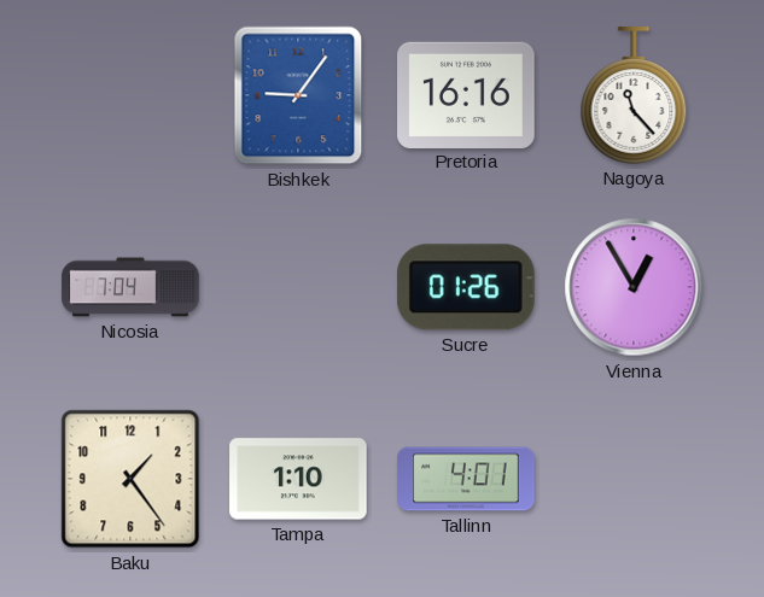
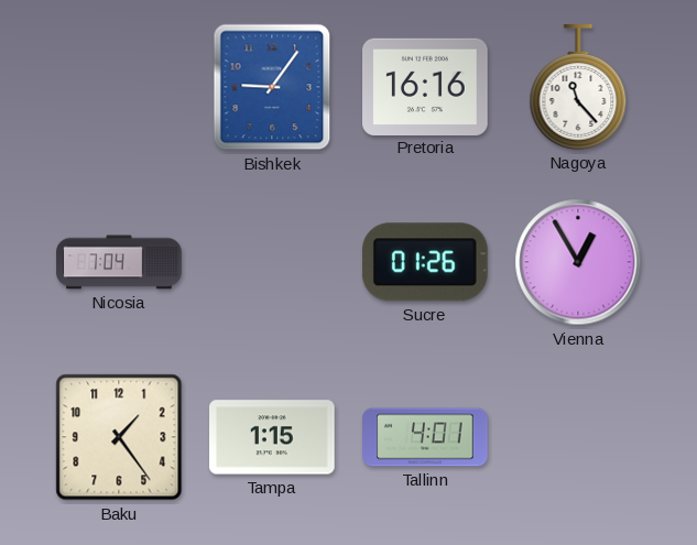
Tampa: 1:10 -> 1:15
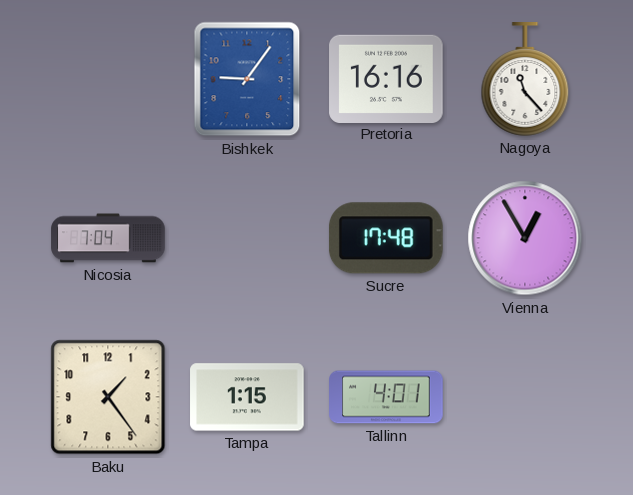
Sucre: 01:26 -> 17:48
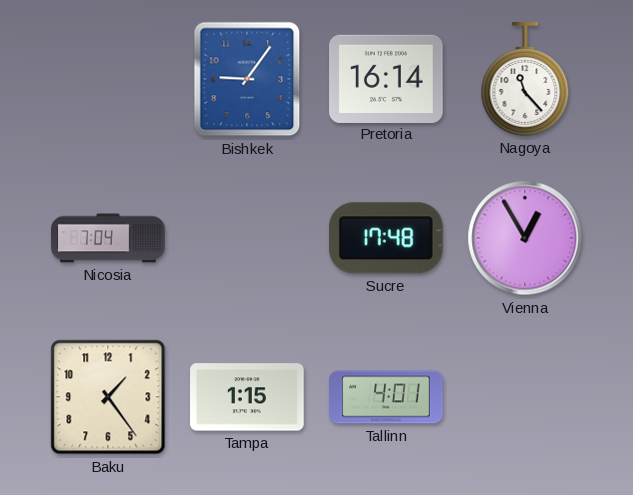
Pretoria: 16:16 -> 16:14
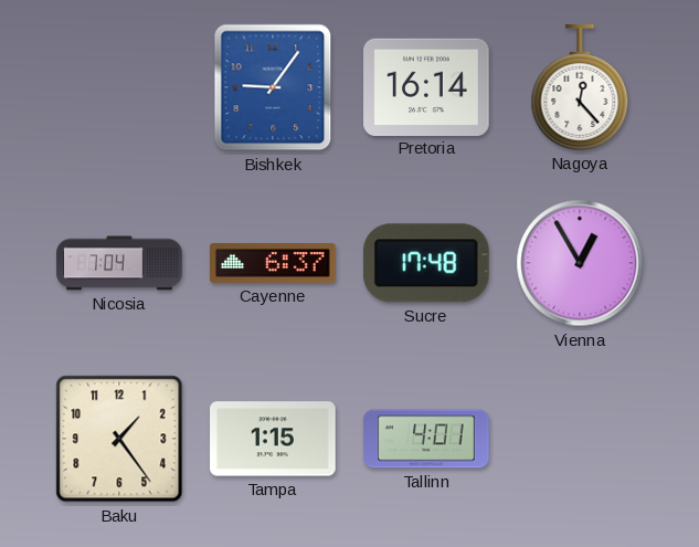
Nagoya: 11:23 -> 12:23
Cayenne: none -> 6:37
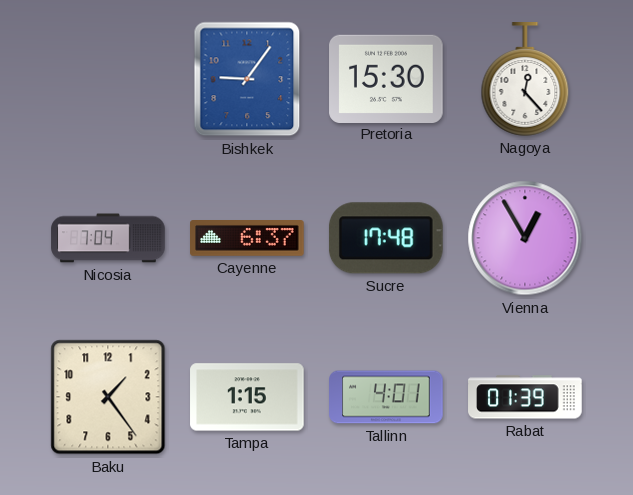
Pretoria: 16:14 -> 15:30
Rabat: none -> 01:39
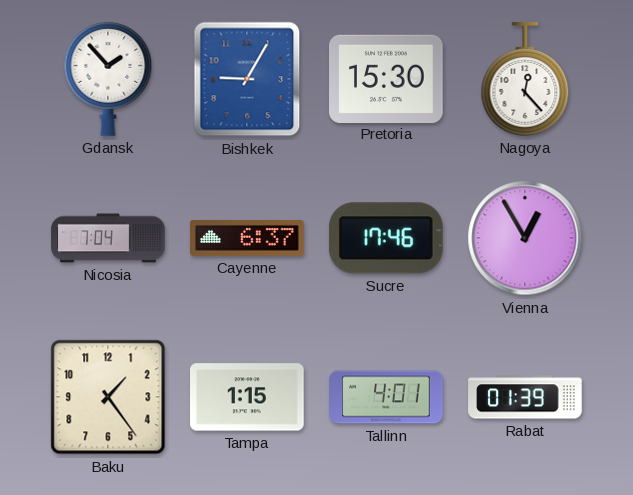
Gdansk: none -> 1:53
Bishkek: 9:06 -> 9:05
Sucre: 17:48 -> 17:46
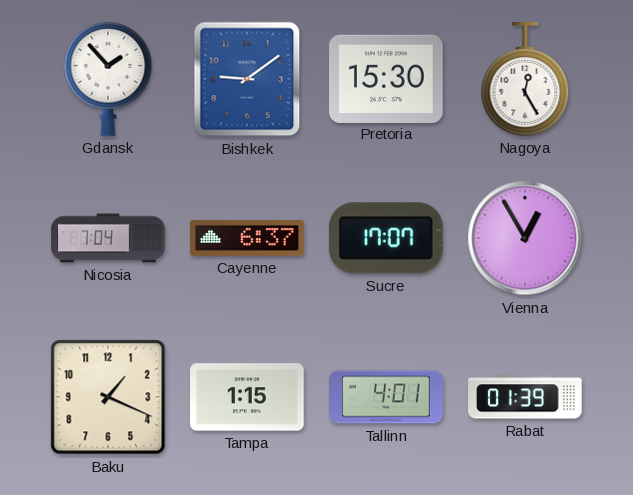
Bishkek: 9:05 -> 9:09
Nagoya: 12:23 -> 12:25
Sucre: 17:46 -> 17:07
Baku: 1:24 -> 1:19
